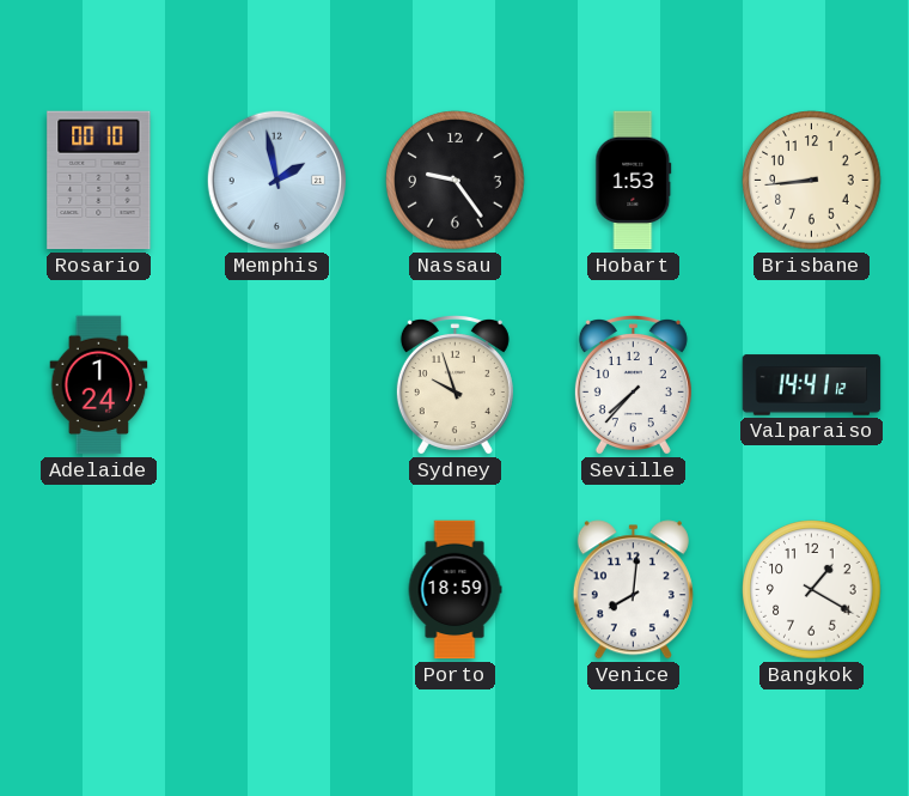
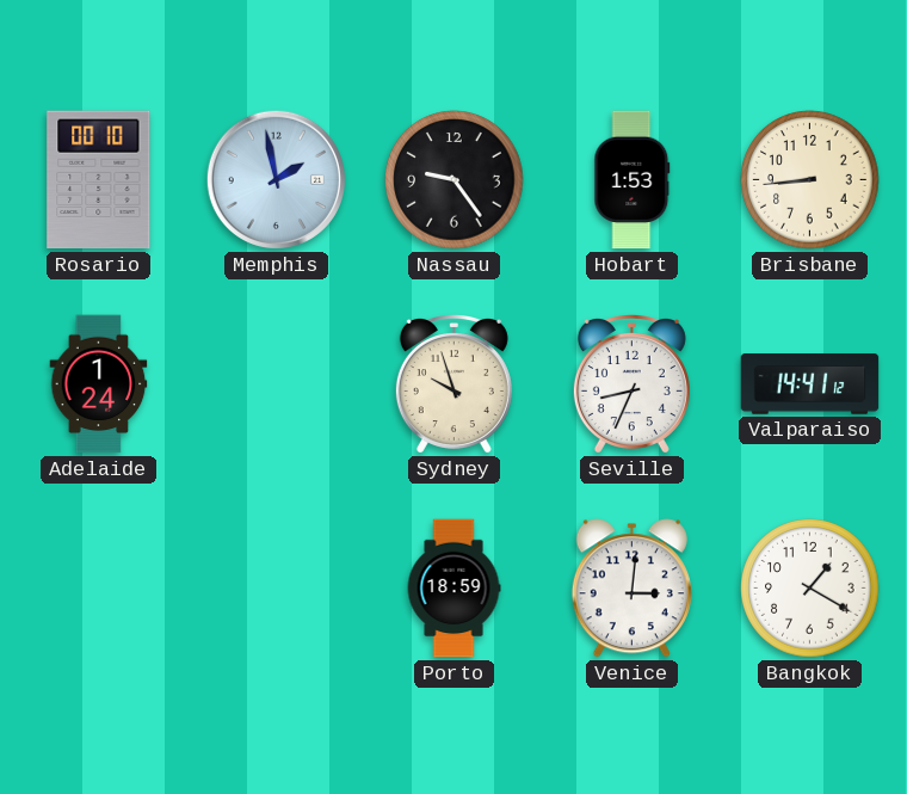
Seville: 7:37 -> 8:34
Venice: 8:01 -> 3:01
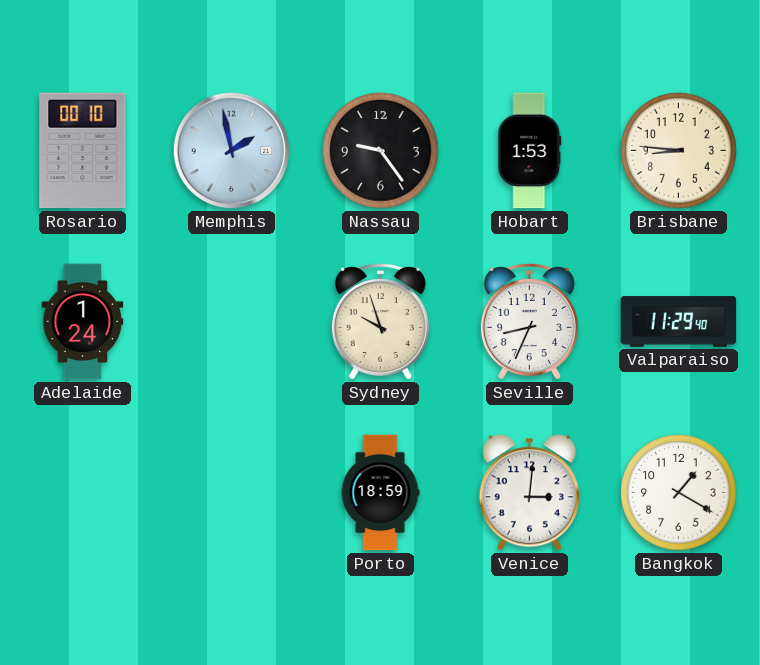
Brisbane: 8:44 -> 8:46
Valparaiso: 14:41 -> 11:29
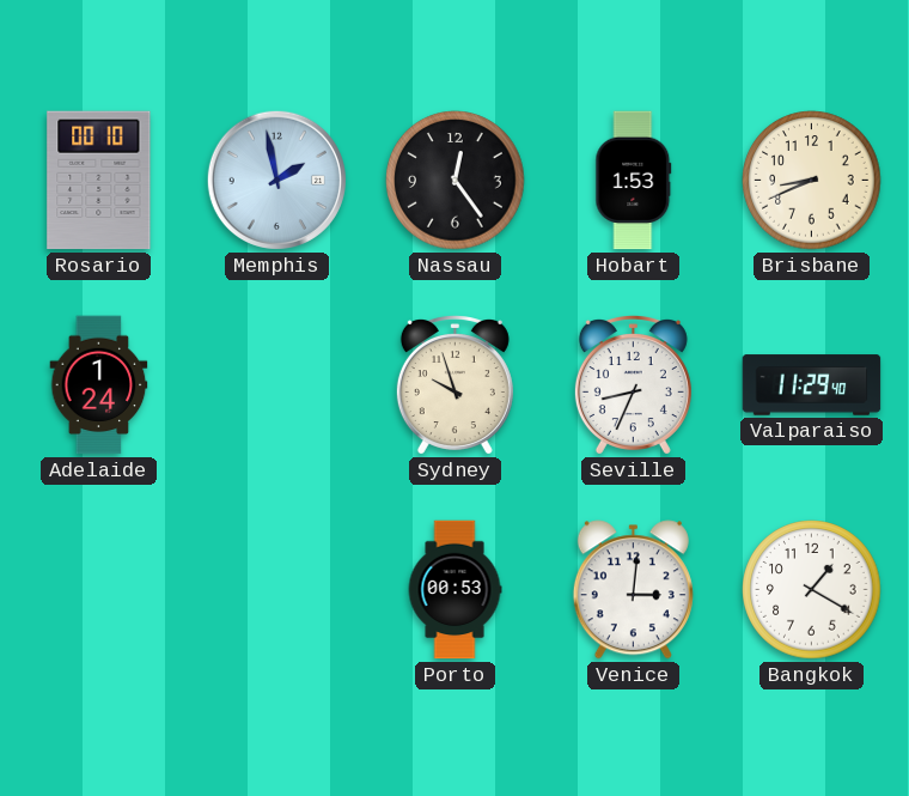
Nassau: 9:24 -> 12:24
Brisbane: 8:46 -> 8:41
Porto: 18:59 -> 00:53
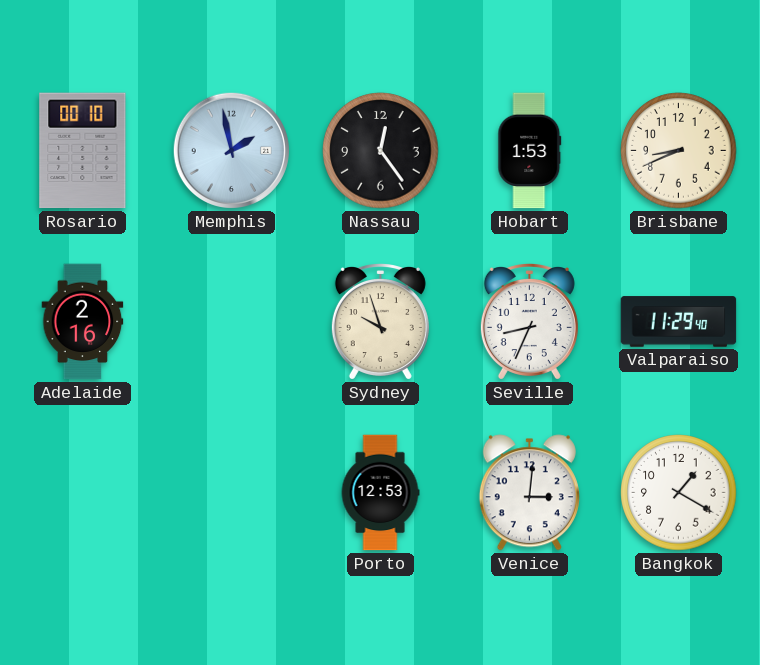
Adelaide: 1:24 -> 2:16
Porto: 00:53 -> 12:53
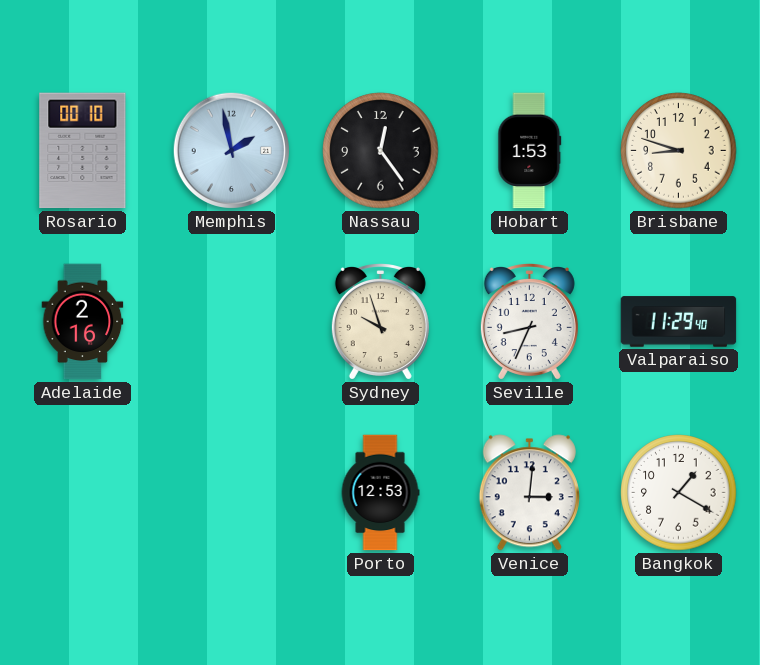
Brisbane: 8:41 -> 8:48
